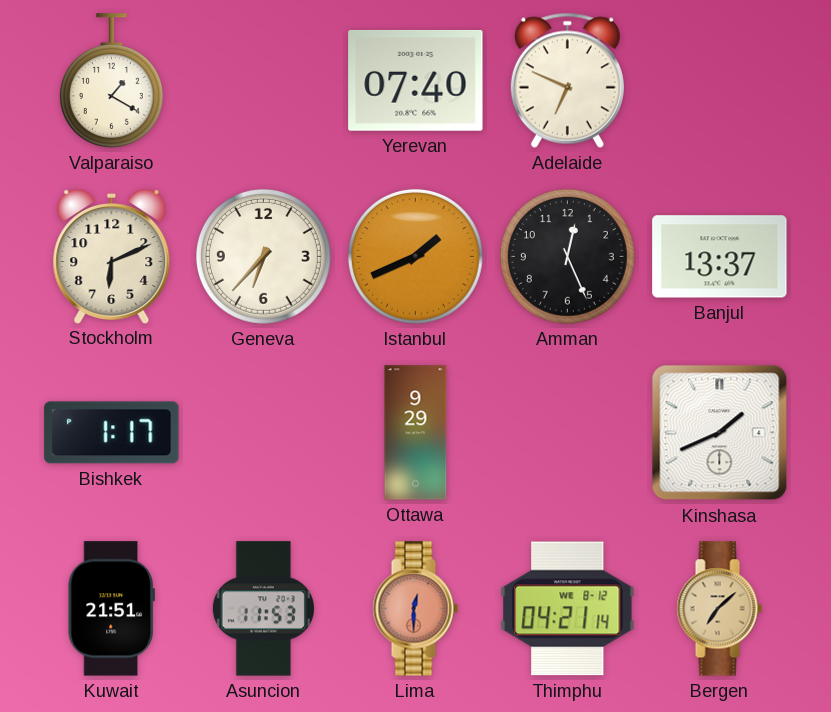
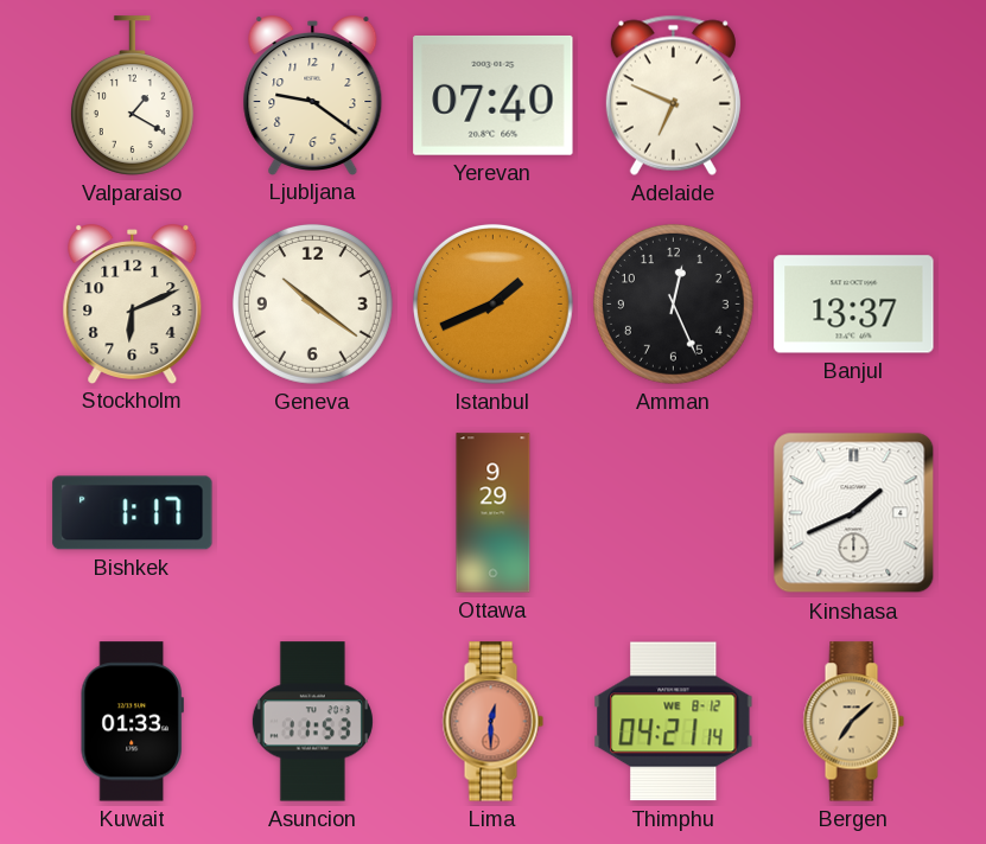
Ljubljana: none -> 9:21
Geneva: 6:37 -> 10:21
Kuwait: 21:51 -> 01:33
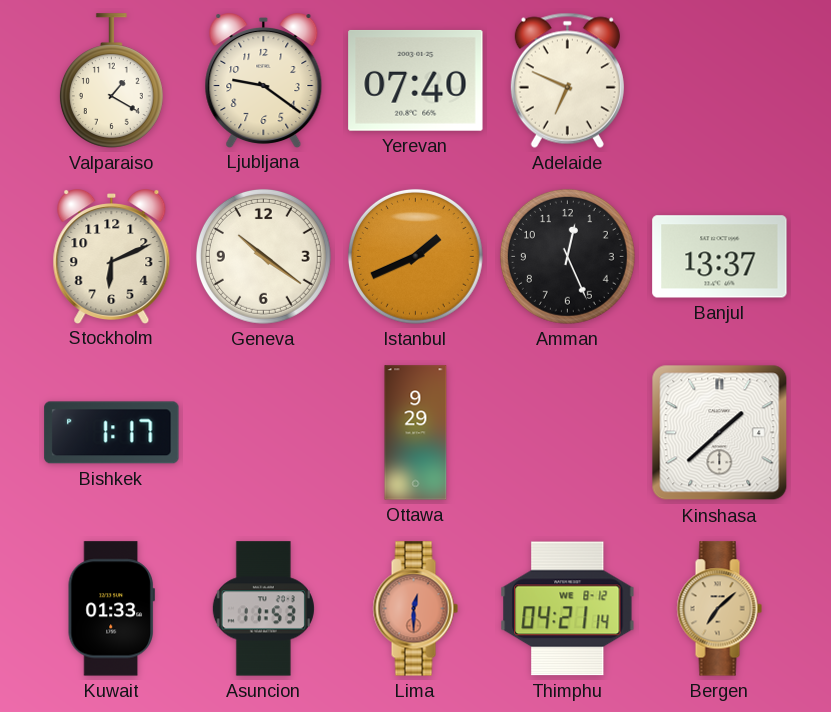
Kinshasa: 1:41 -> 1:38
